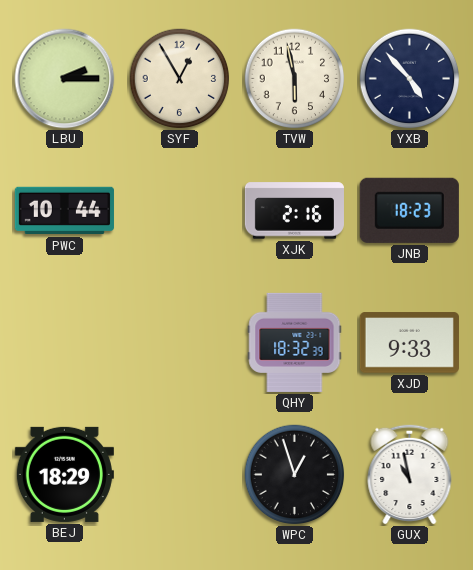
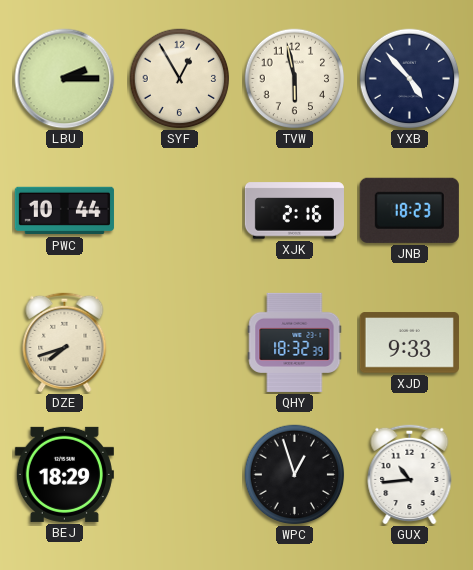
DZE: none -> 7:42
GUX: 10:58 -> 10:44
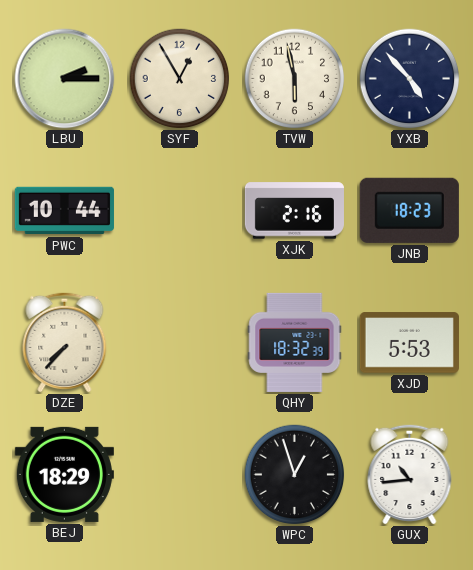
DZE: 7:42 -> 7:37
XJD: 9:33 -> 5:53
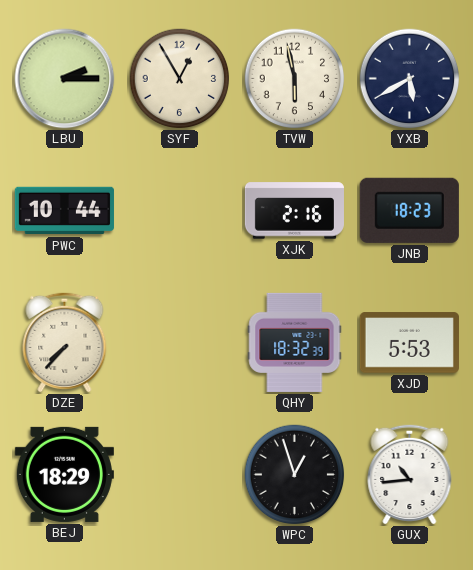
YXB: 4:53 -> 5:40
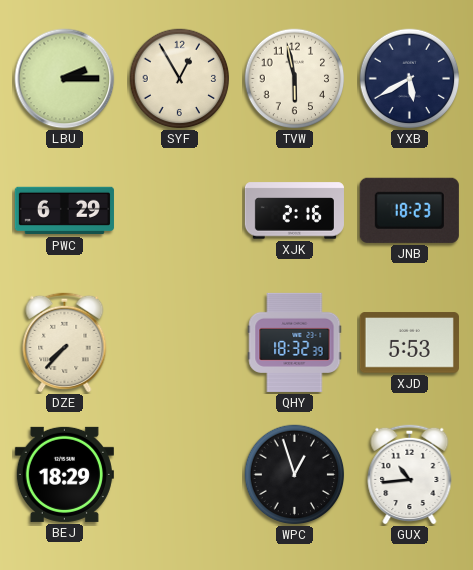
PWC: 10:44 -> 6:29
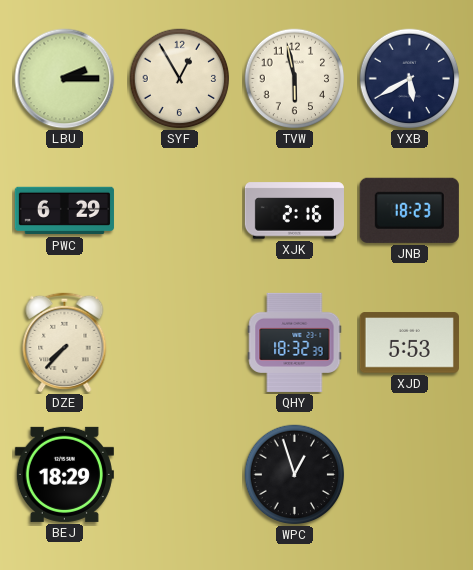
GUX: 10:44 -> none
